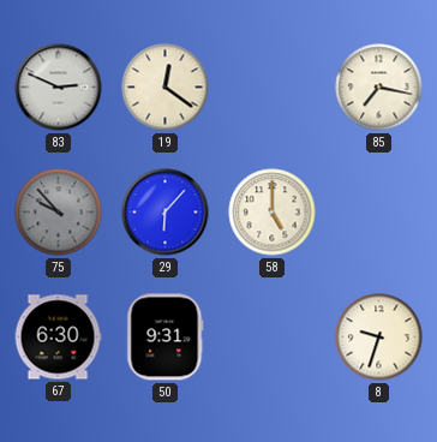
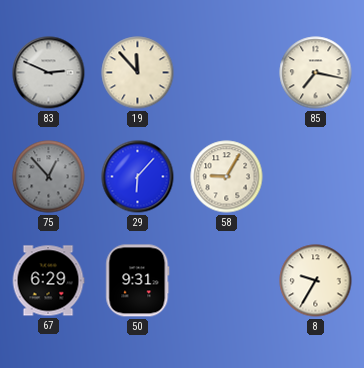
19: 12:21 -> 11:53
75: 9:53 -> 12:53
58: 5:00 -> 9:05
67: 6:30 -> 6:29
8: 9:33 -> 9:35
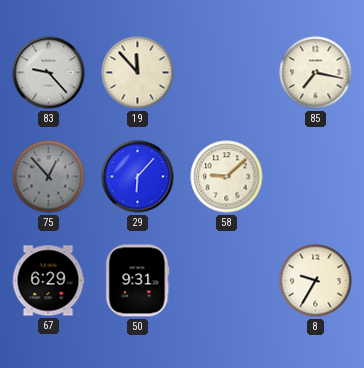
83: 2:49 -> 9:23
58: 9:05 -> 9:08
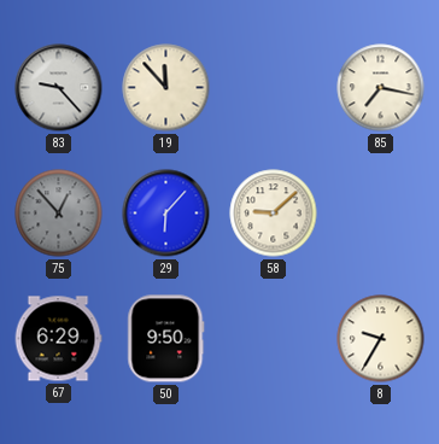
50: 9:31 -> 9:50
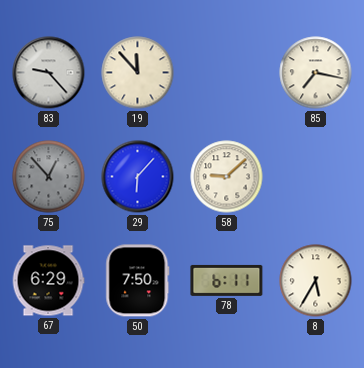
50: 9:50 -> 7:50
78: none -> 6:11
8: 9:35 -> 5:35
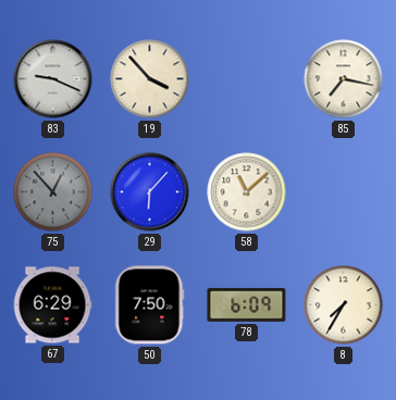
83: 9:23 -> 9:19
19: 11:53 -> 3:53
58: 9:08 -> 11:08
78: 6:11 -> 6:09
8: 5:35 -> 7:35
